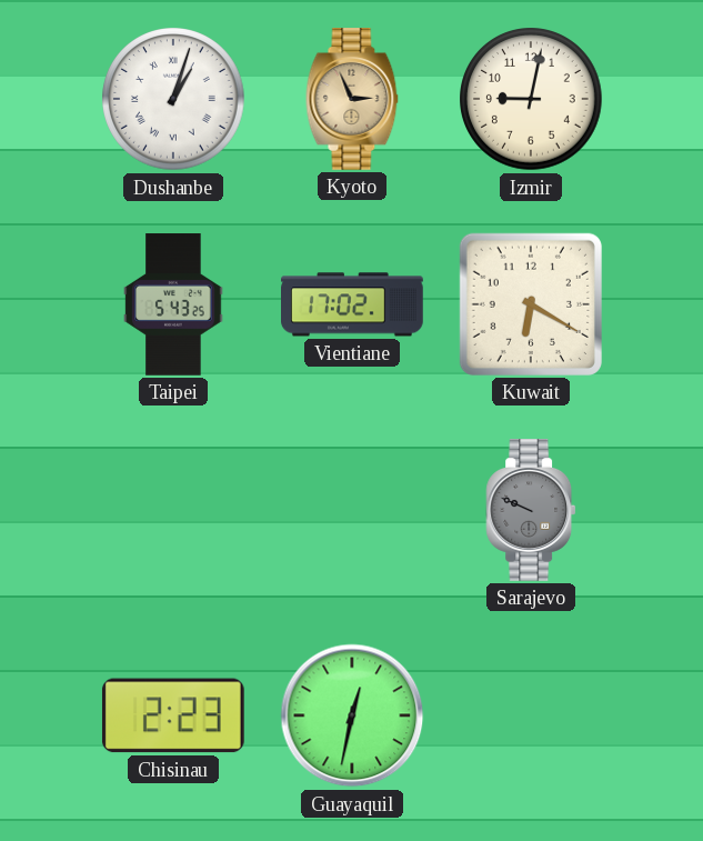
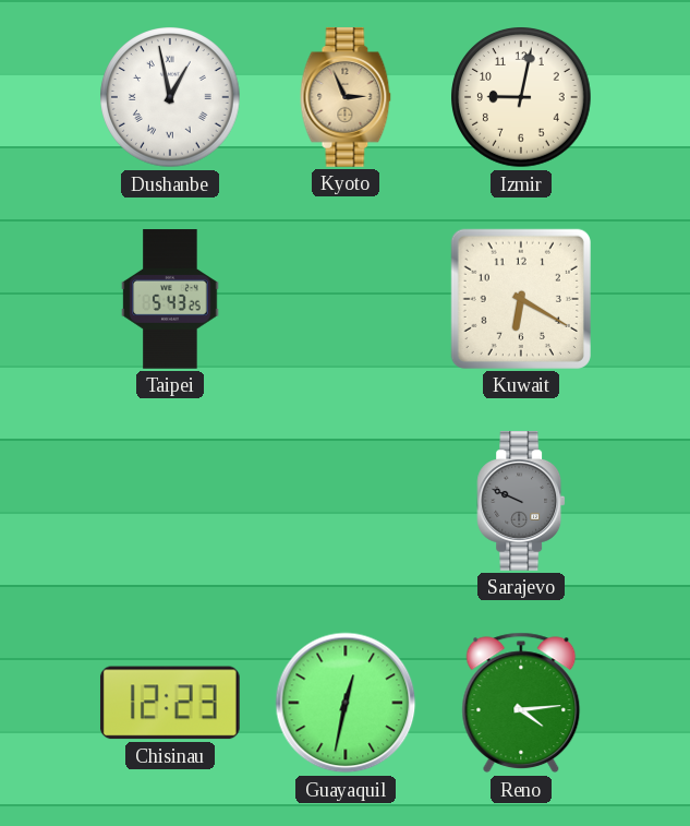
Dushanbe: 1:03 -> 12:58
Vientiane: 17:02 -> none
Chisinau: 2:23 -> 12:23
Reno: none -> 4:14
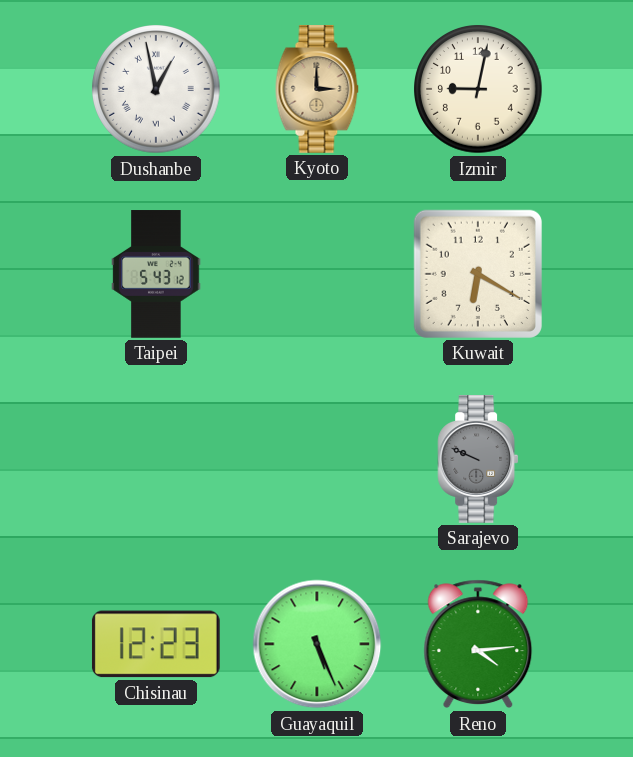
Kyoto: 2:56 -> 3:00
Taipei: 5:43:25 -> 5:43:12
Guayaquil: 12:32 -> 5:26
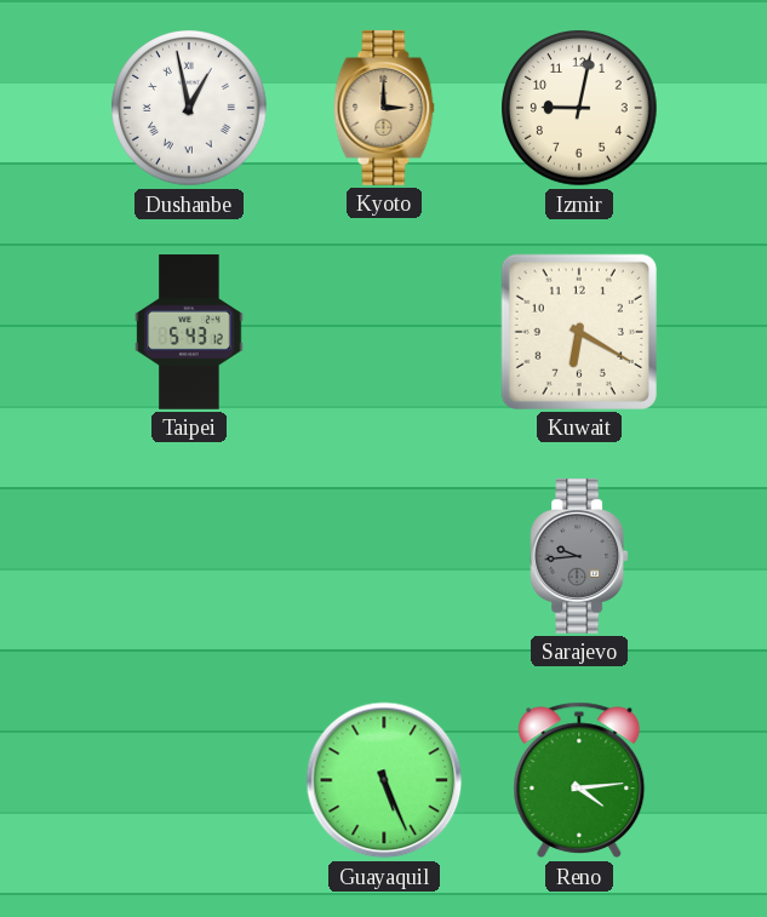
Sarajevo: 9:49 -> 9:44
Chisinau: 12:23 -> none
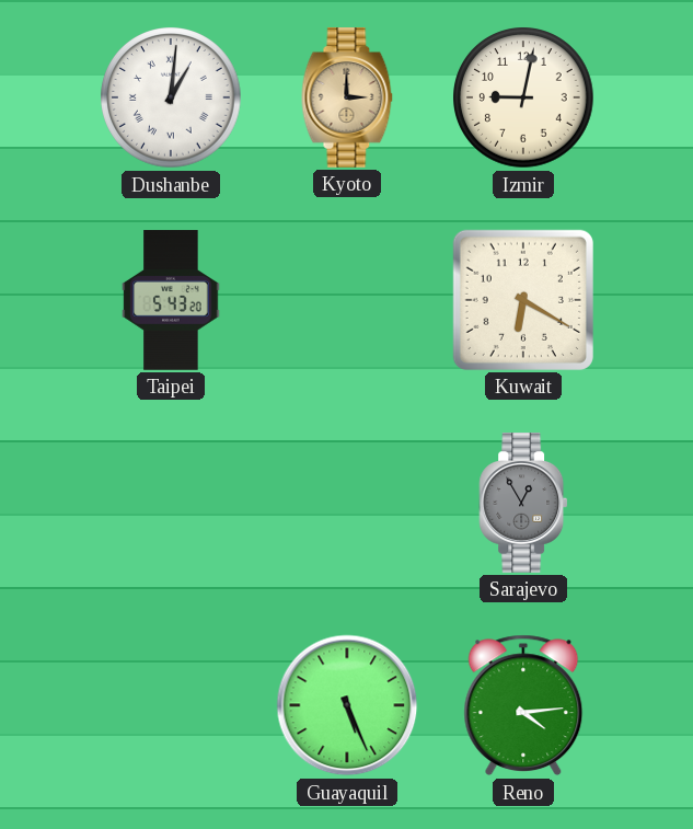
Dushanbe: 12:58 -> 1:01
Taipei: 5:43:12 -> 5:43:20
Sarajevo: 9:44 -> 12:55
